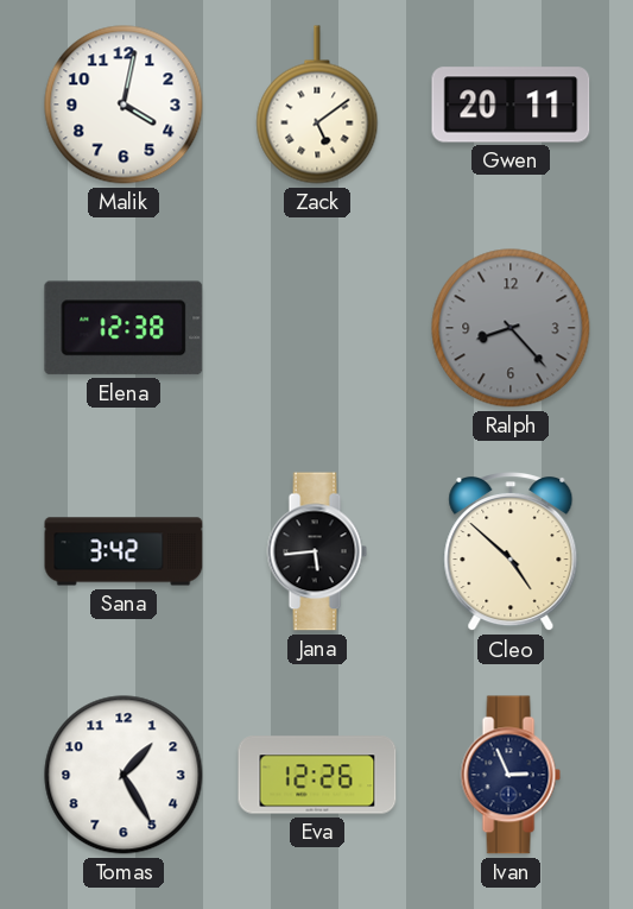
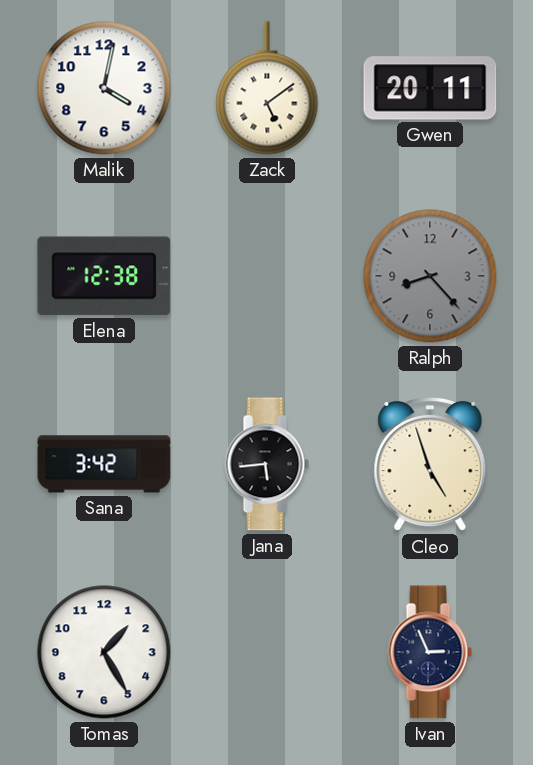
Cleo: 4:52 -> 4:57
Eva: 12:26 -> none
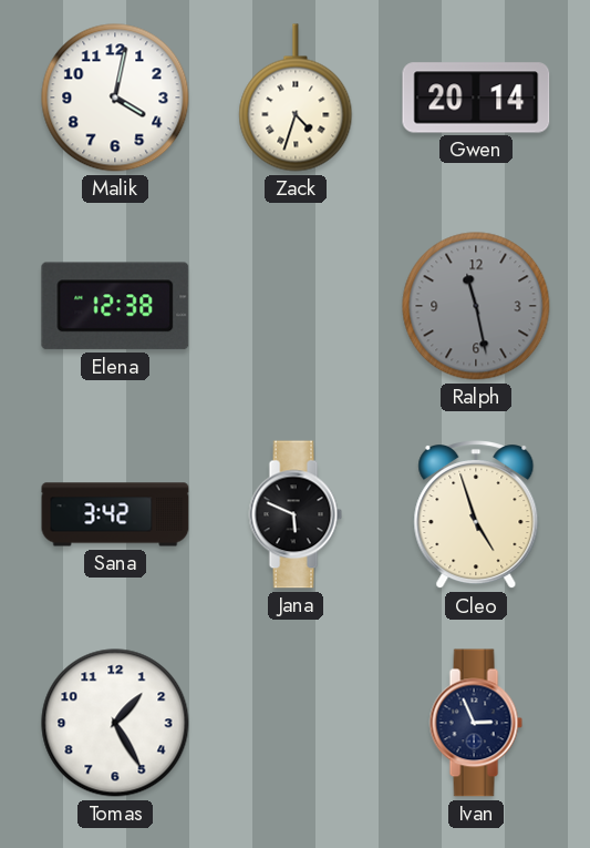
Zack: 5:09 -> 4:33
Gwen: 20:11 -> 20:14
Ralph: 8:23 -> 11:28
Jana: 5:44 -> 5:49
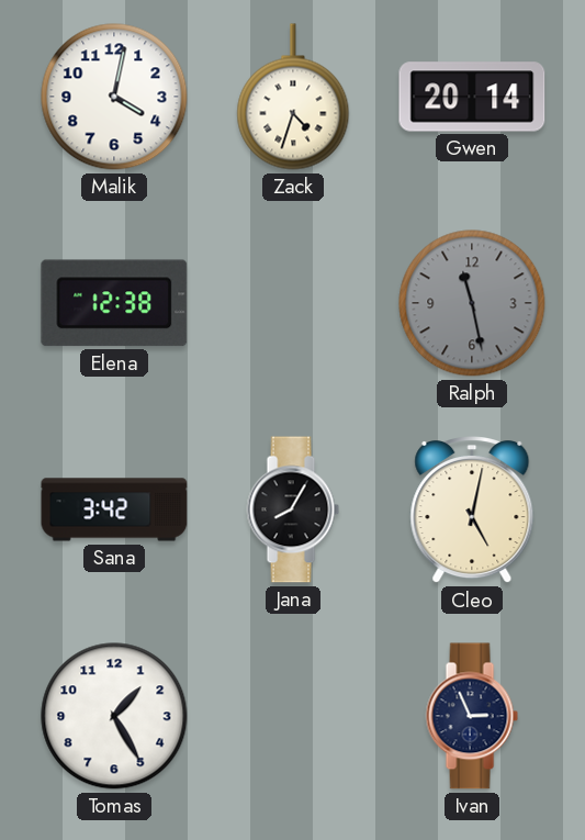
Jana: 5:49 -> 8:05
Cleo: 4:57 -> 5:02
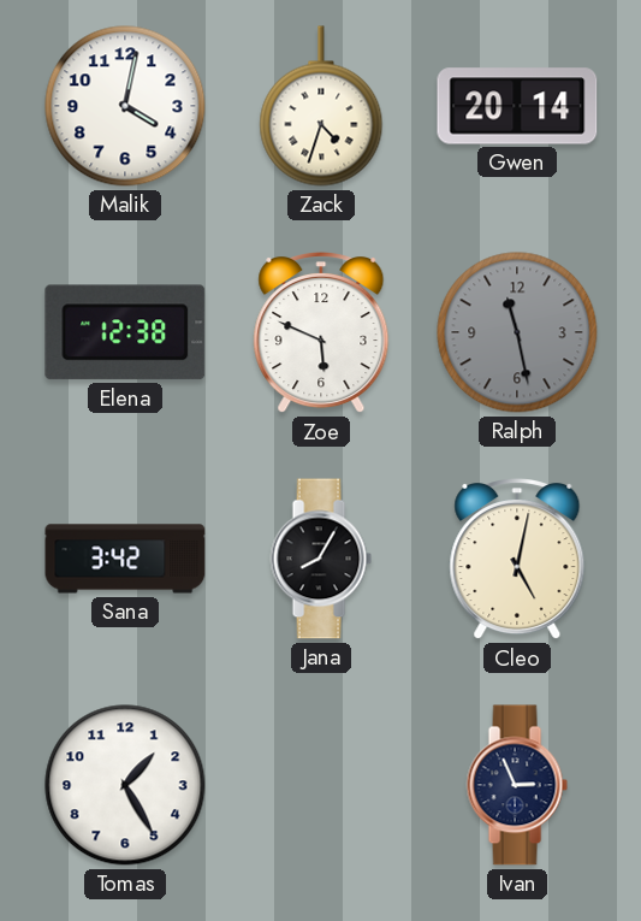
Zoe: none -> 5:49
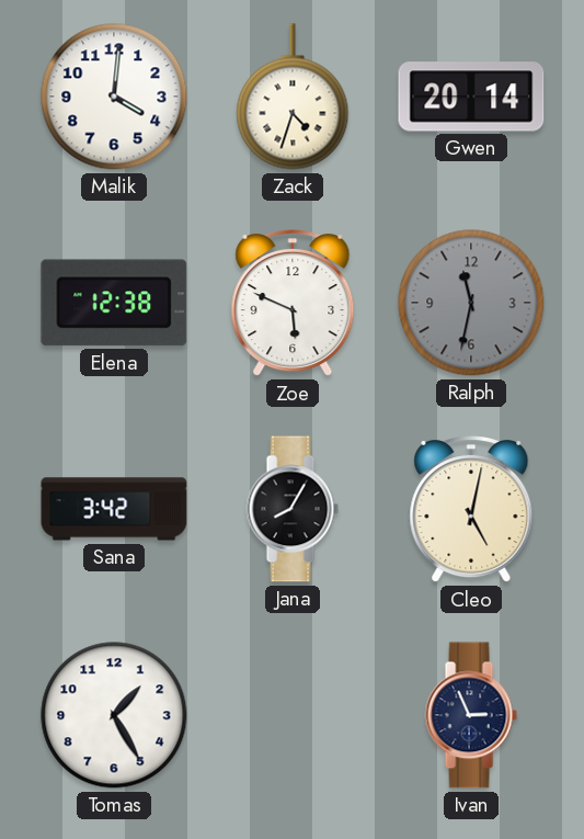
Malik: 4:02 -> 4:01
Ralph: 11:28 -> 11:32
